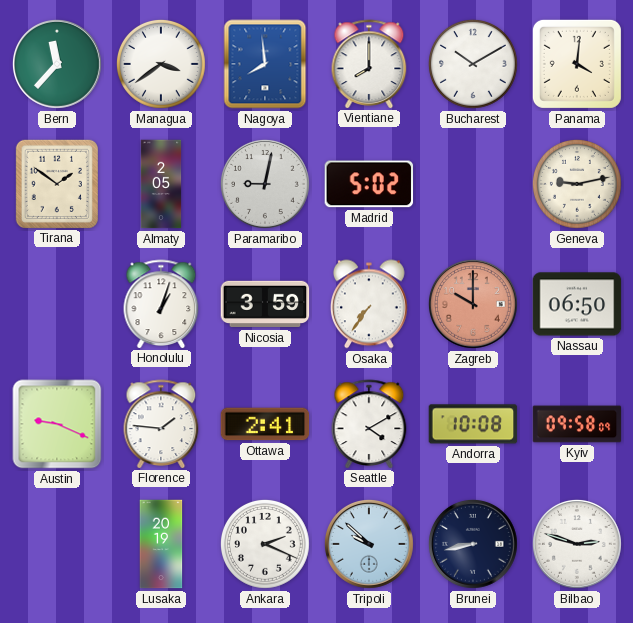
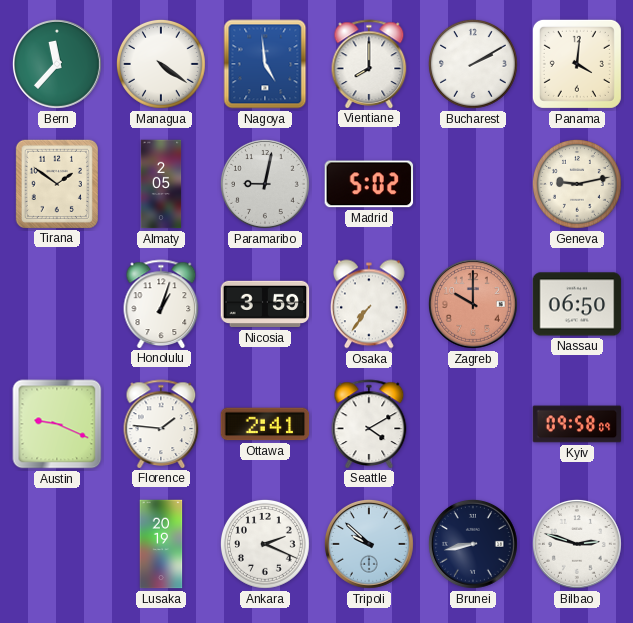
Managua: 3:39 -> 4:21
Nagoya: 7:59 -> 4:59
Bucharest: 10:10 -> 2:10
Andorra: 10:08 -> none
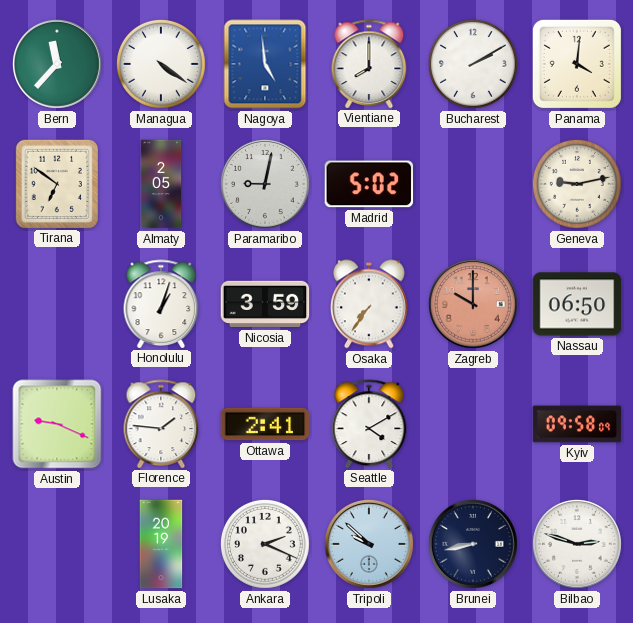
Tirana: 1:51 -> 6:51
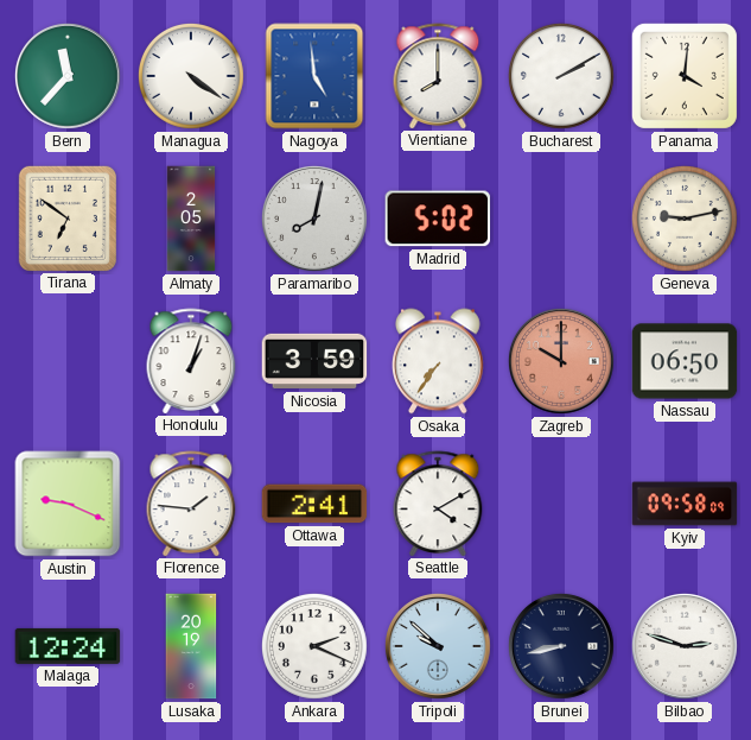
Paramaribo: 9:02 -> 8:02
Malaga: none -> 12:24
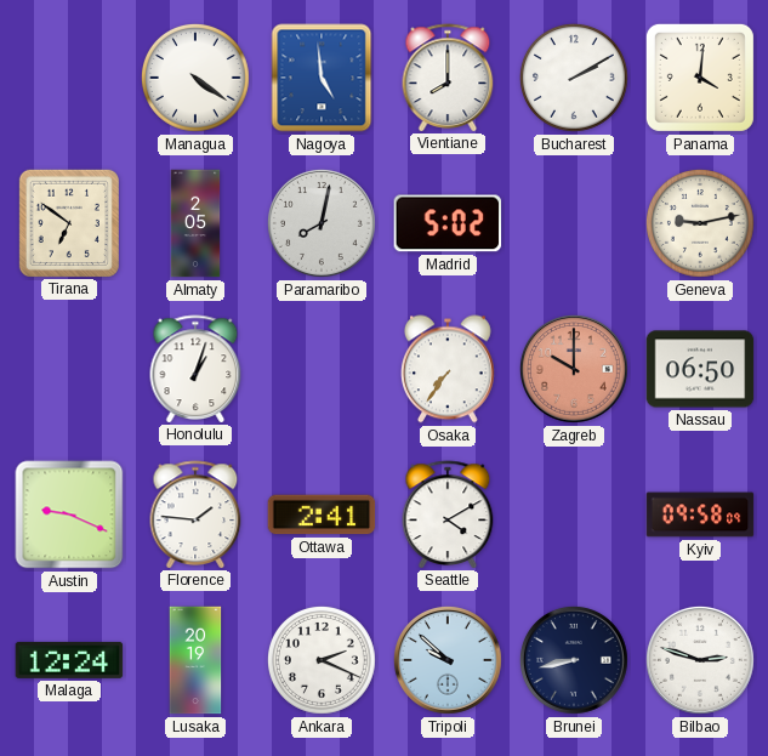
Bern: 11:37 -> none
Nicosia: 3:59 -> none
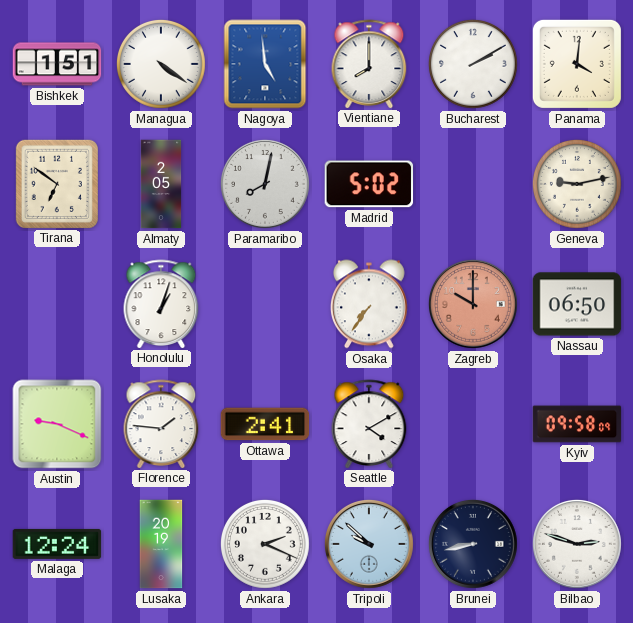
Bishkek: none -> 1:51
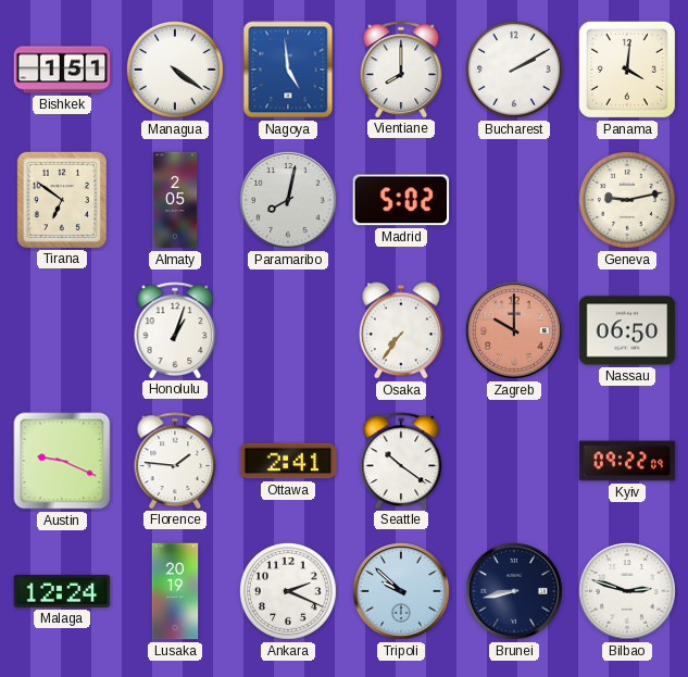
Seattle: 4:10 -> 10:21
Kyiv: 09:58 -> 09:22
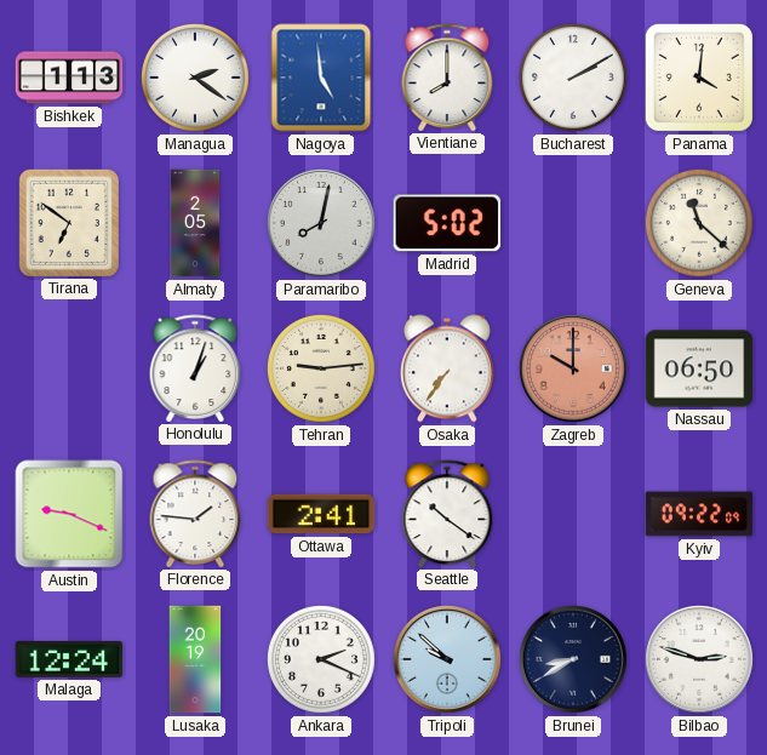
Bishkek: 1:51 -> 1:13
Managua: 4:21 -> 2:21
Geneva: 9:13 -> 11:22
Tehran: none -> 9:14
Brunei: 8:43 -> 8:40
